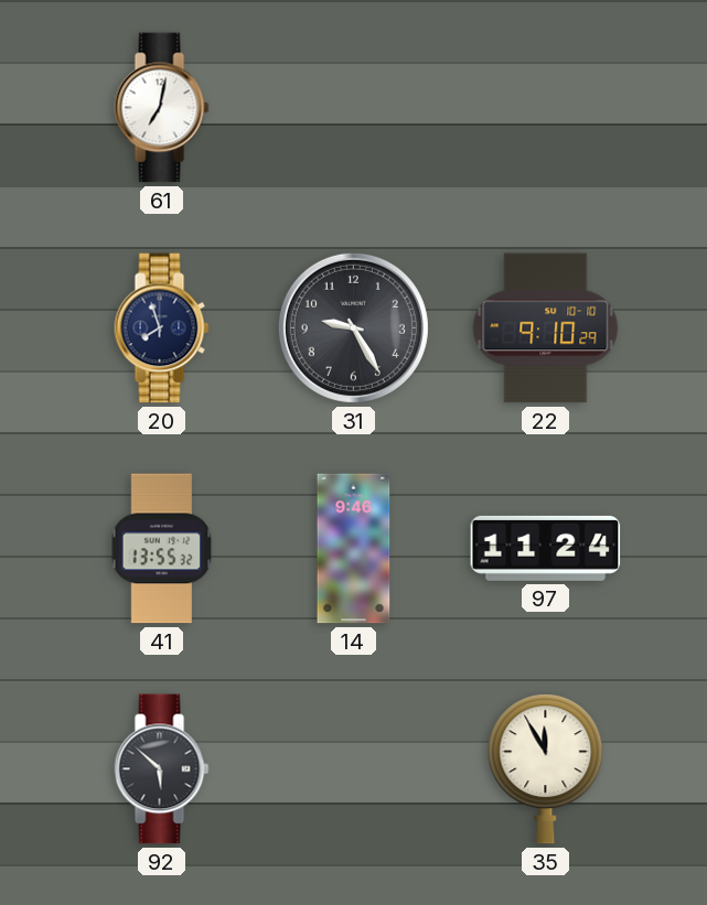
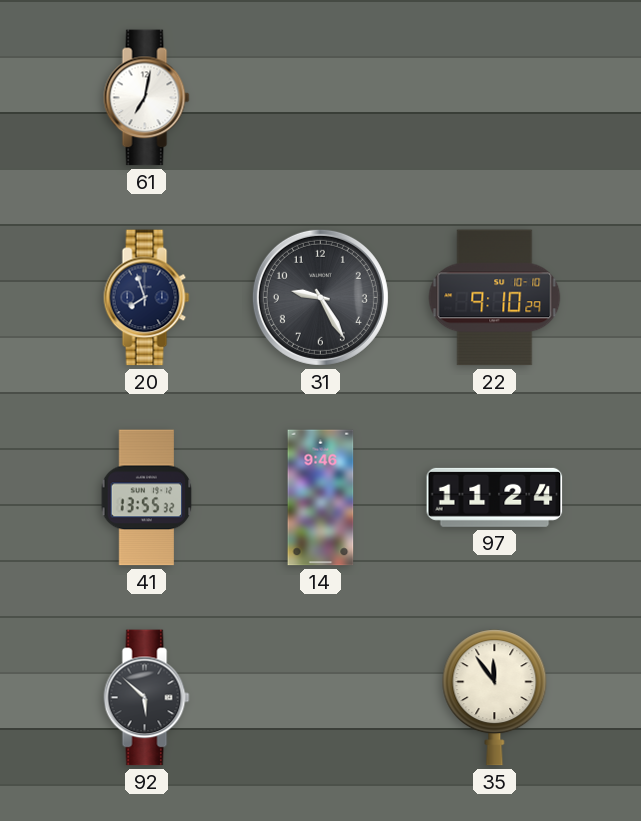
35: 11:55 -> 11:54
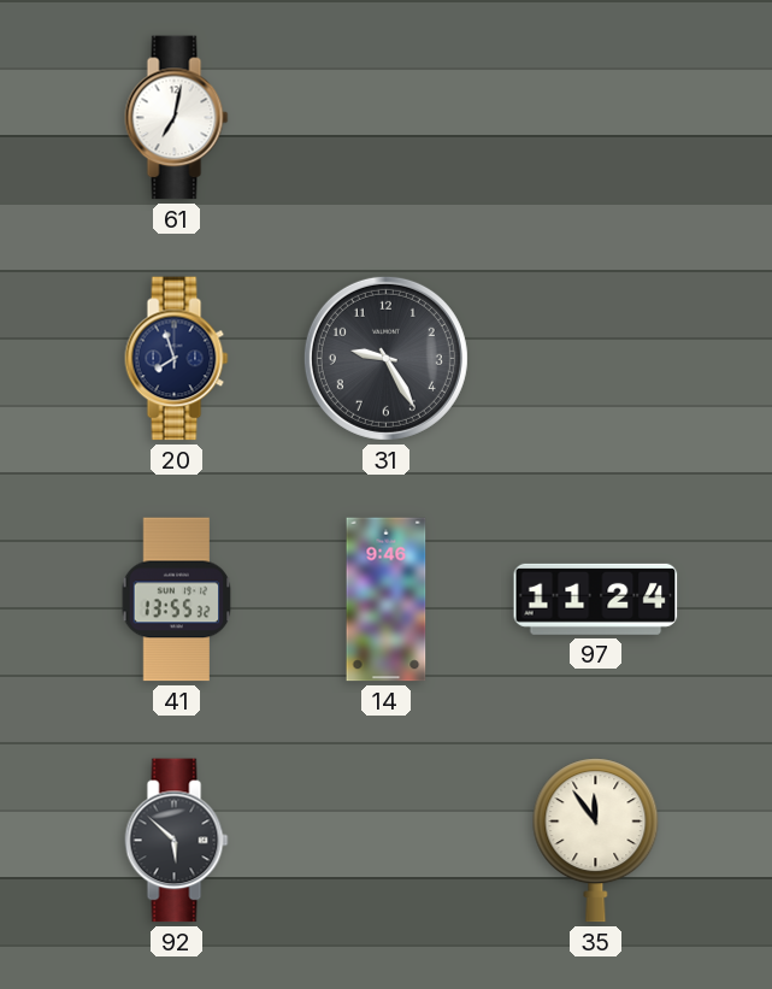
22: 9:10 -> none
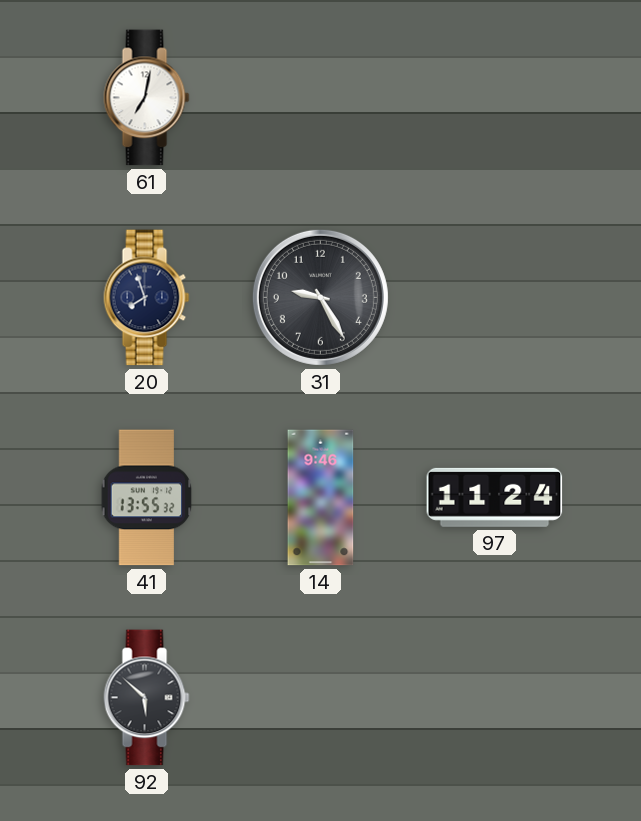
35: 11:54 -> none
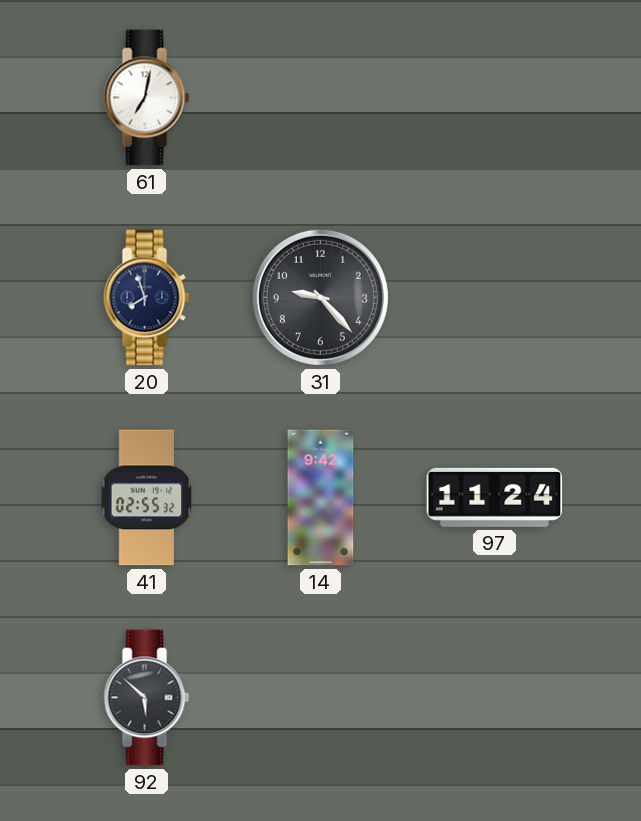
31: 9:25 -> 9:23
41: 13:55 -> 02:55
14: 9:46 -> 9:42
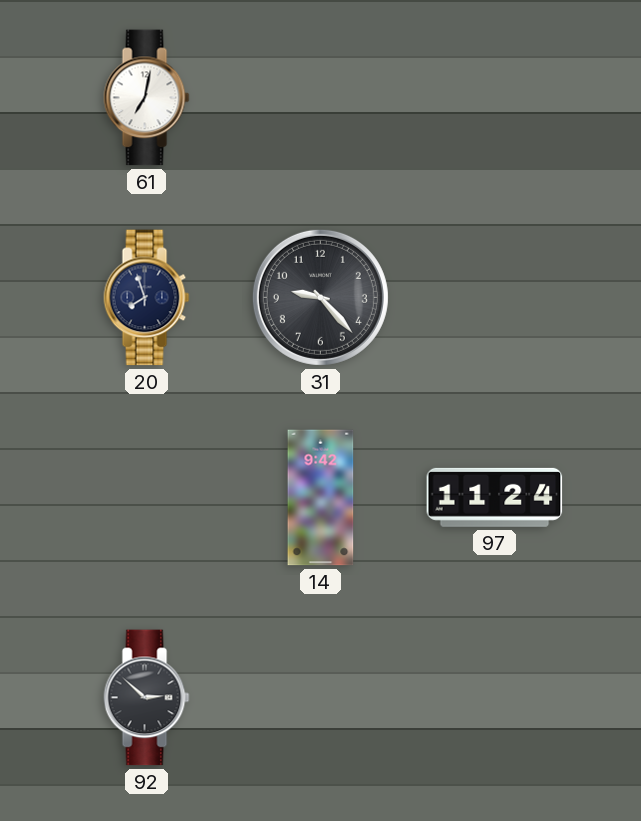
41: 02:55 -> none
92: 5:52 -> 2:52
